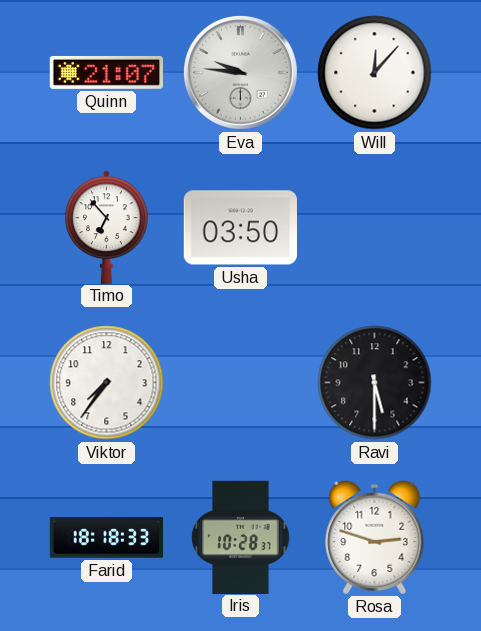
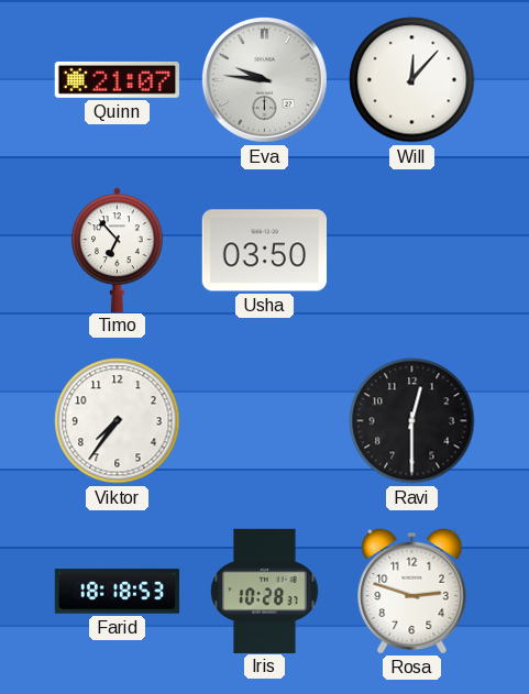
Ravi: 5:30 -> 12:30
Farid: 18:18:33 -> 18:18:53
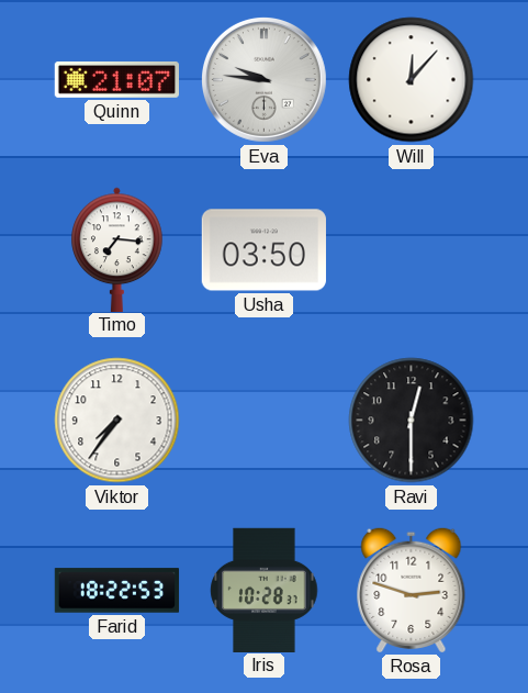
Timo: 6:53 -> 7:16
Farid: 18:18 -> 18:22
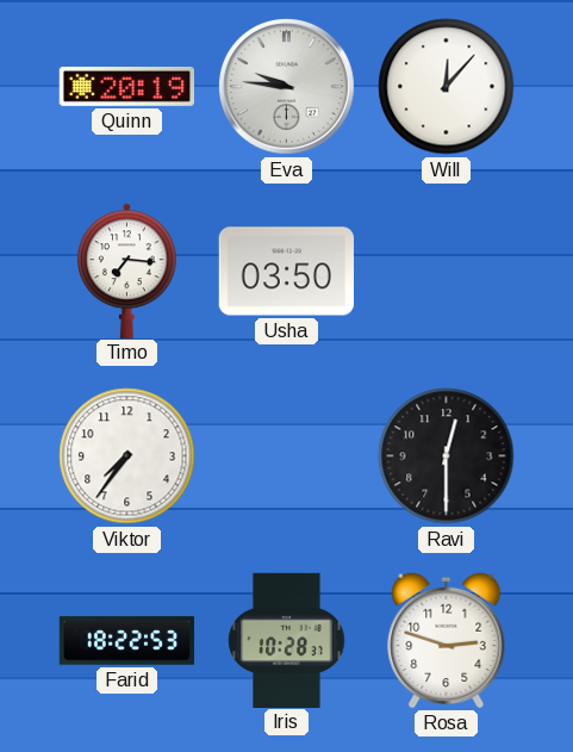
Quinn: 21:07 -> 20:19
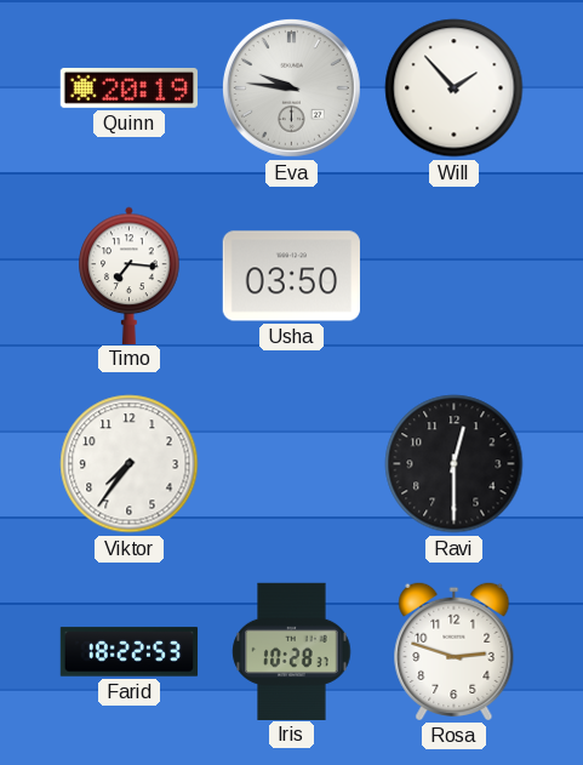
Will: 12:07 -> 1:53
